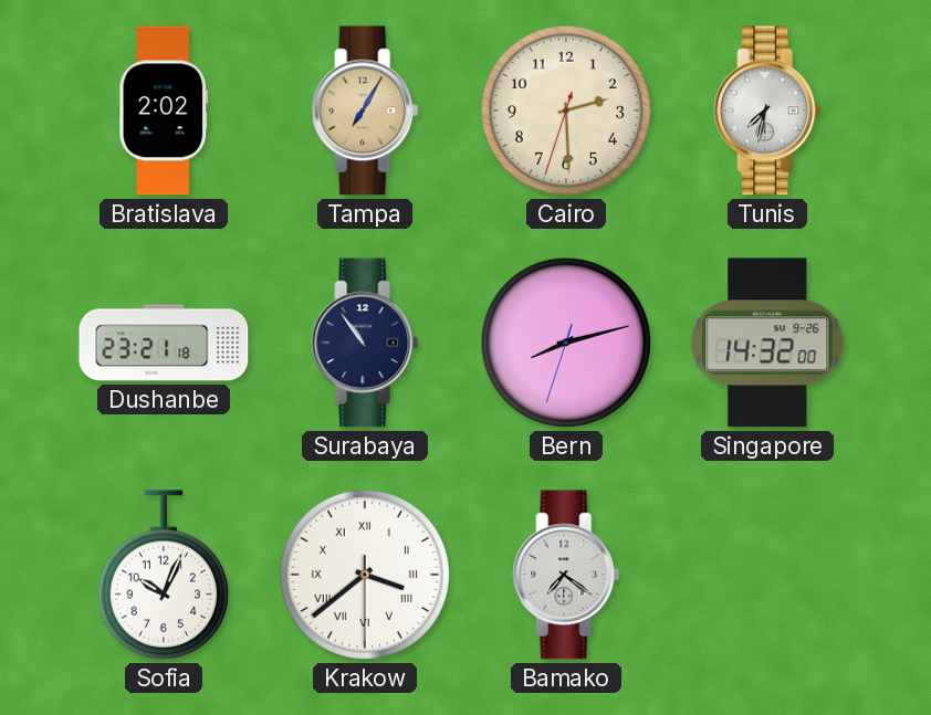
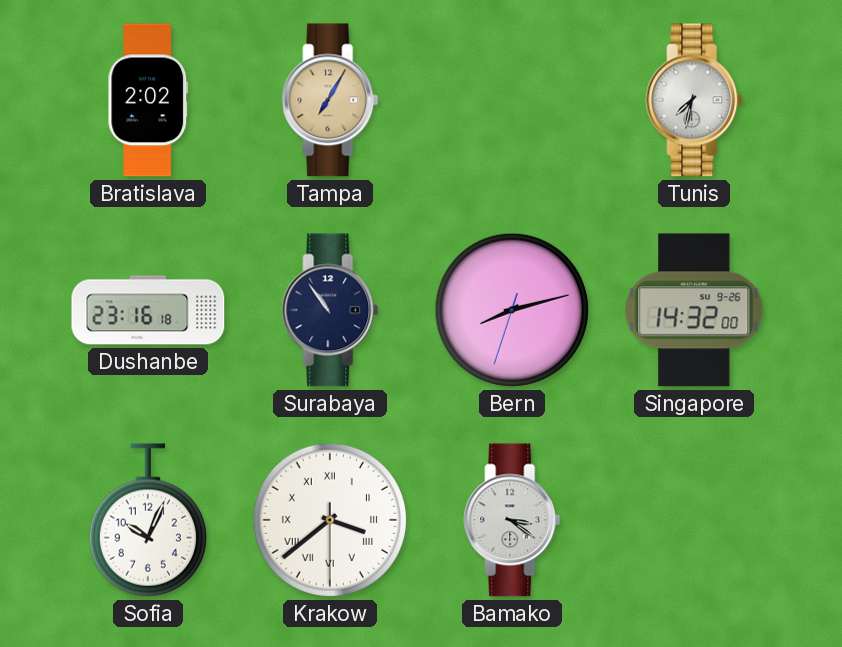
Cairo: 2:29 -> none
Dushanbe: 23:21 -> 23:16
Bamako: 7:21 -> 3:21
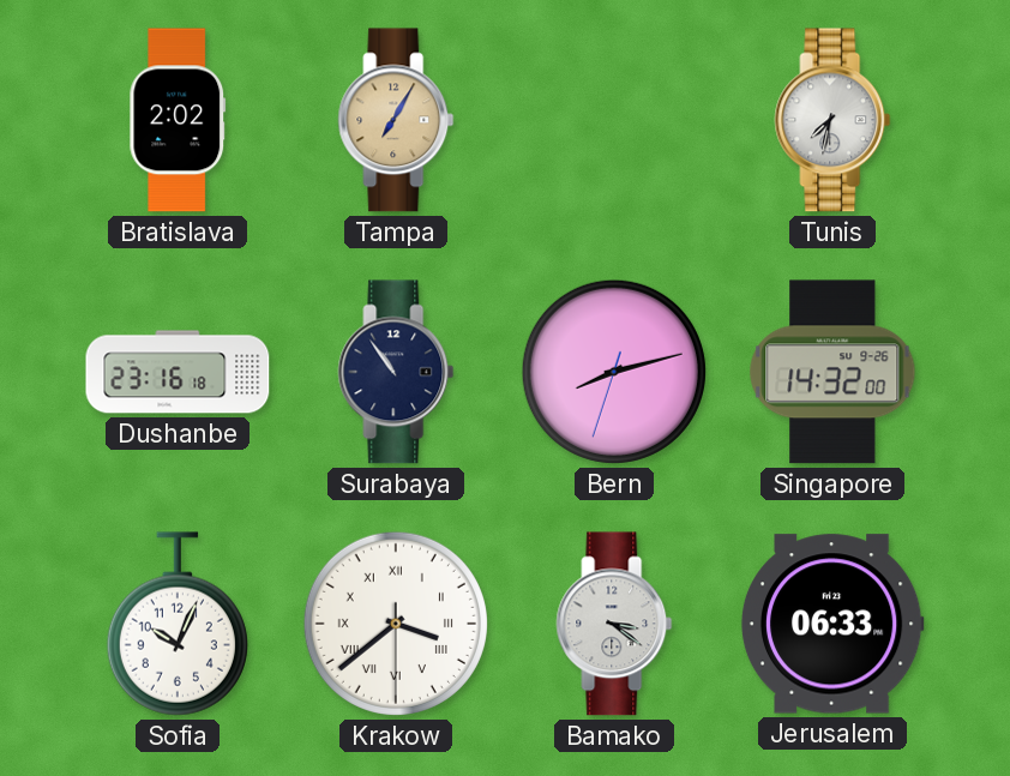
Jerusalem: none -> 06:33
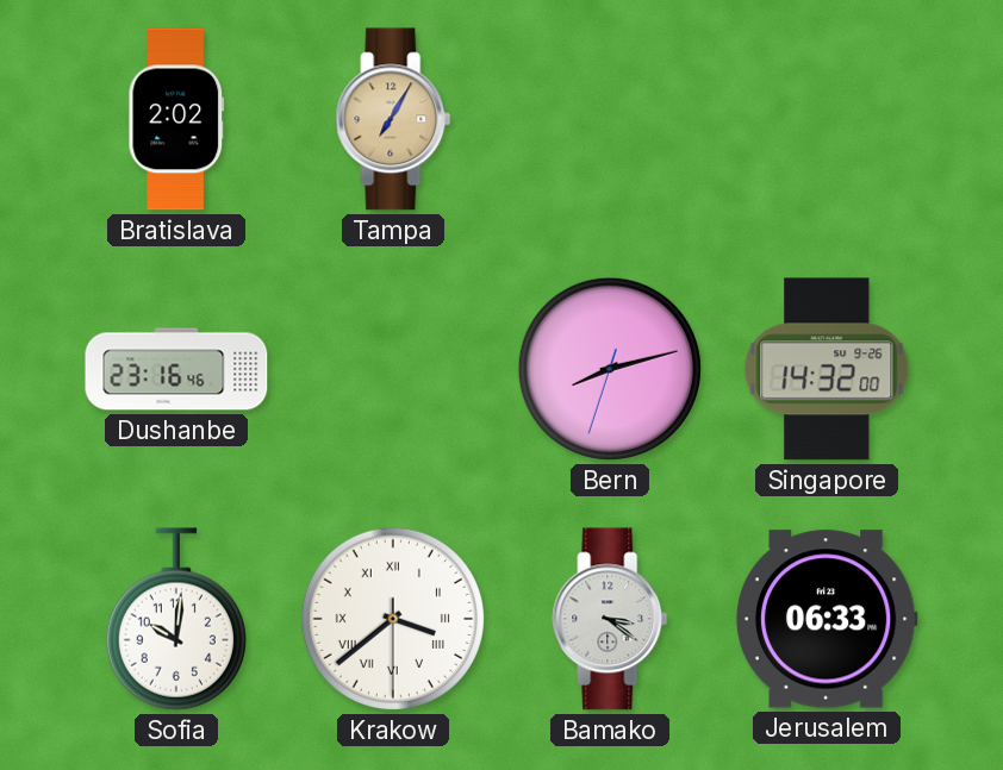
Tunis: 7:32 -> none
Dushanbe: 23:16:18 -> 23:16:46
Surabaya: 10:54 -> none
Sofia: 10:04 -> 10:01
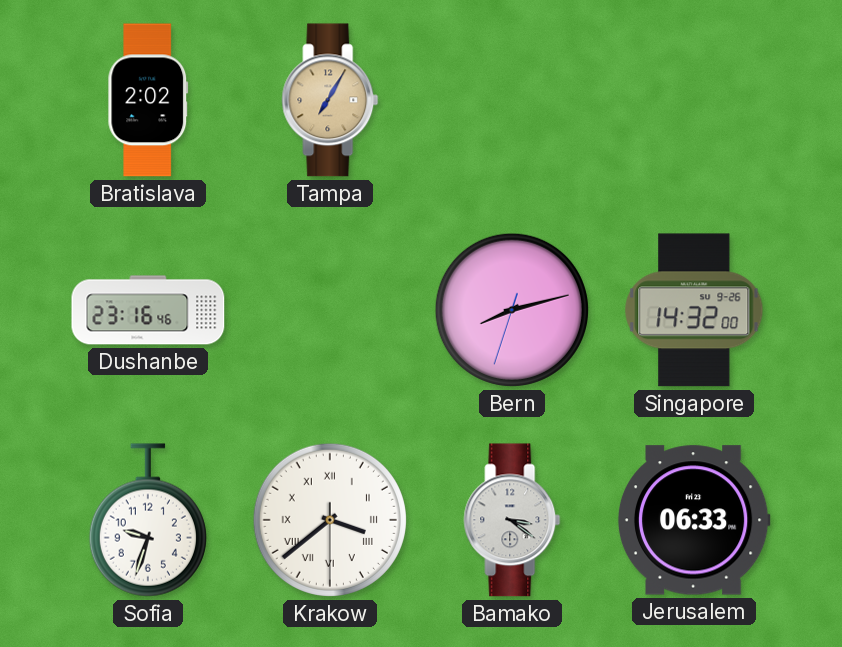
Sofia: 10:01 -> 9:33
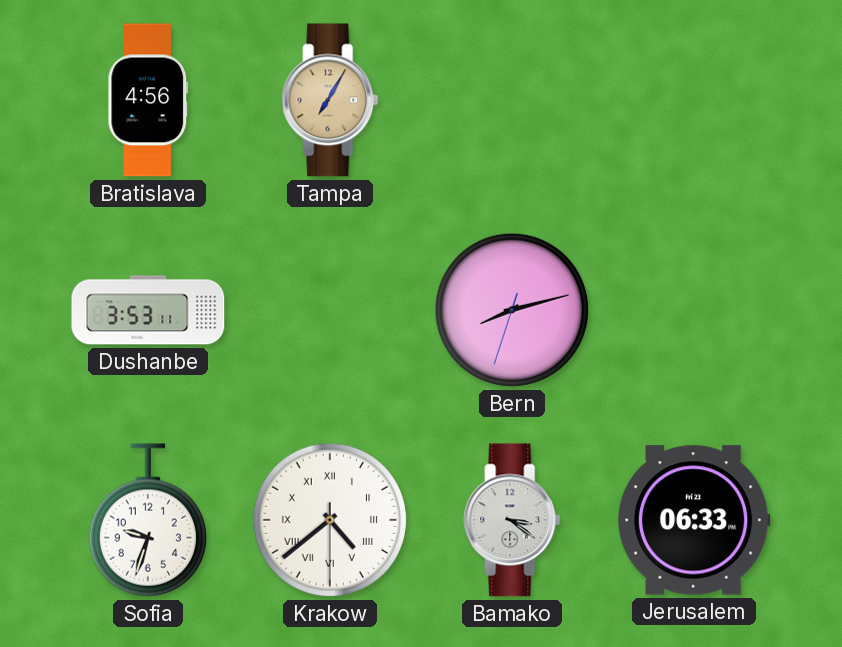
Bratislava: 2:02 -> 4:56
Dushanbe: 23:16 -> 3:53
Singapore: 14:32 -> none
Krakow: 3:38 -> 4:38
